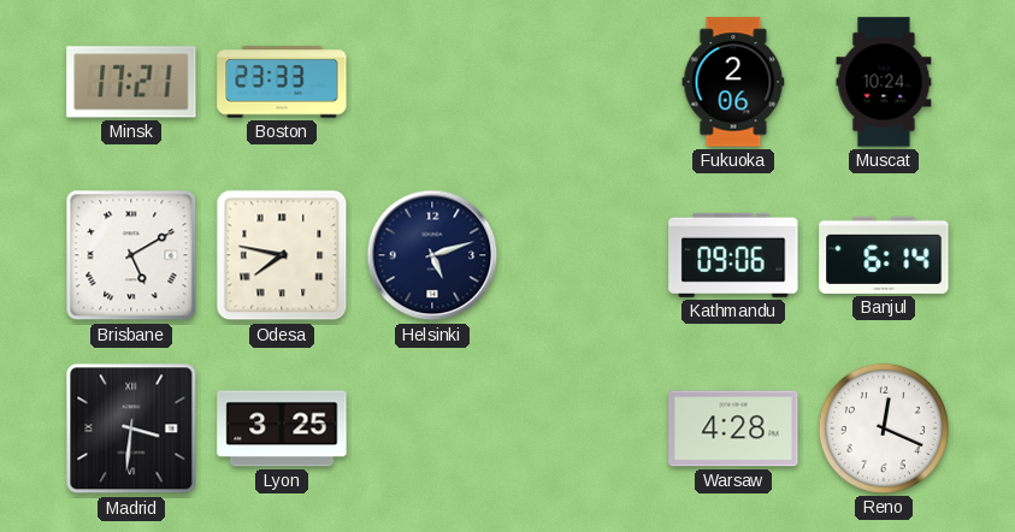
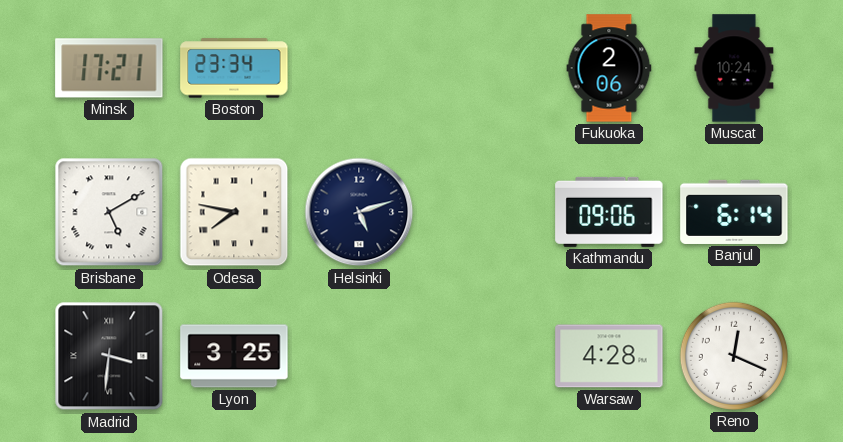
Boston: 23:33 -> 23:34
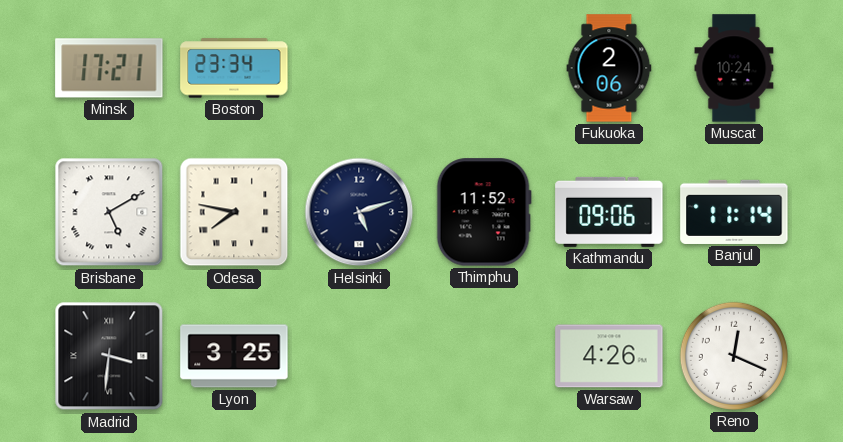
Thimphu: none -> 11:52
Banjul: 6:14 -> 11:14
Warsaw: 4:28 -> 4:26
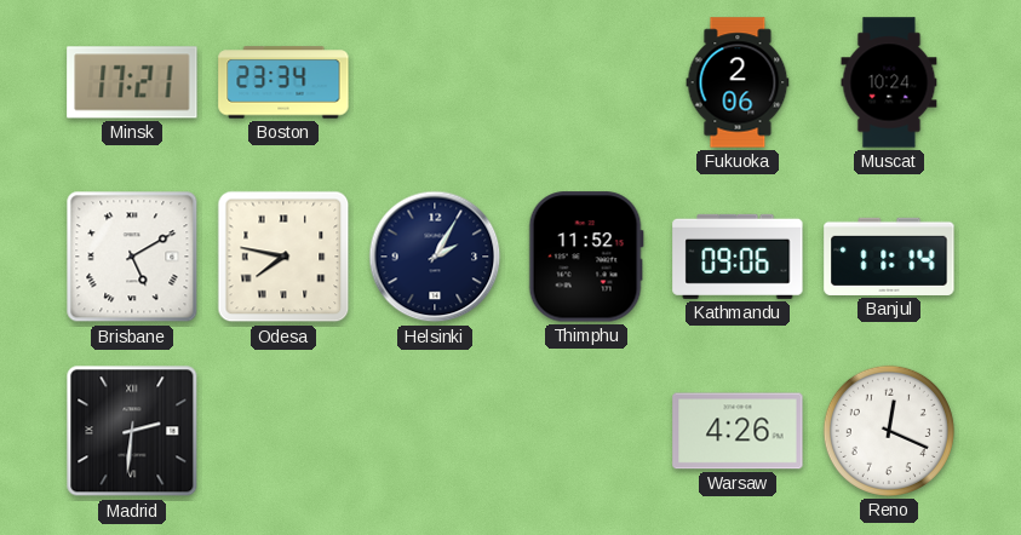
Helsinki: 5:12 -> 2:05
Madrid: 3:31 -> 2:31
Lyon: 3:25 -> none
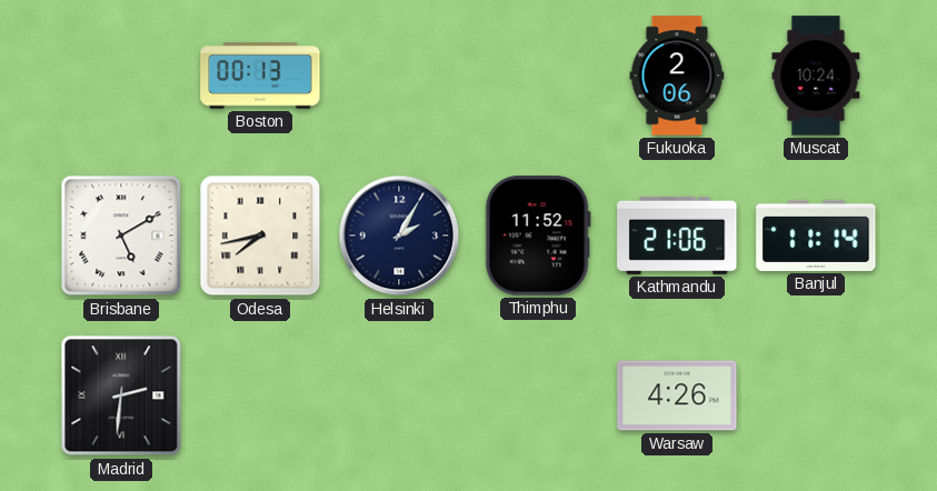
Minsk: 17:21 -> none
Boston: 23:34 -> 00:13
Odesa: 7:47 -> 7:43
Kathmandu: 09:06 -> 21:06
Reno: 12:19 -> none
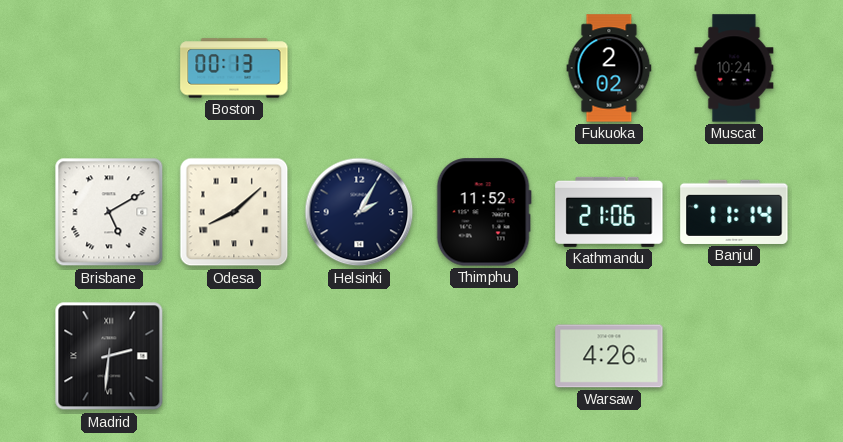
Fukuoka: 2:06 -> 2:02
Odesa: 7:43 -> 8:08
